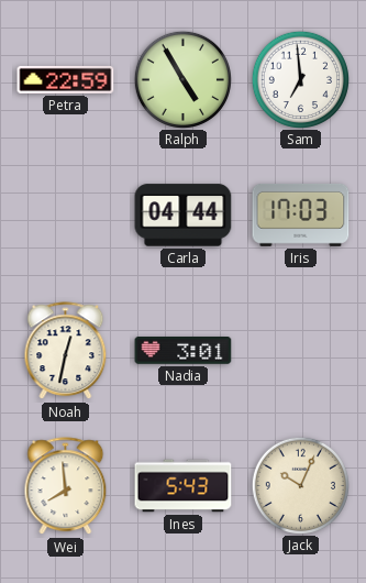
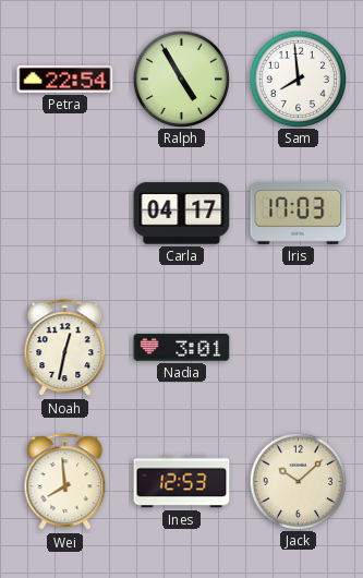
Petra: 22:59 -> 22:54
Sam: 6:59 -> 7:59
Carla: 04:44 -> 04:17
Ines: 5:43 -> 12:53
Jack: 10:04 -> 10:08
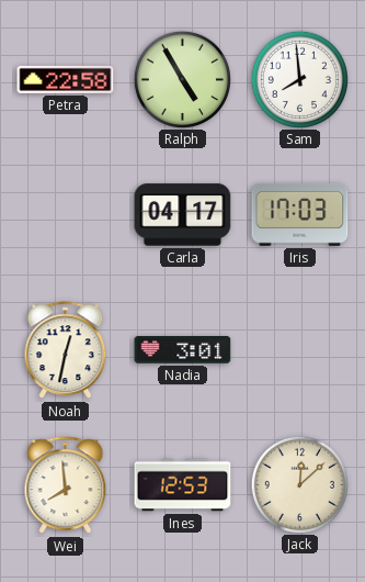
Petra: 22:54 -> 22:58
Jack: 10:08 -> 12:08
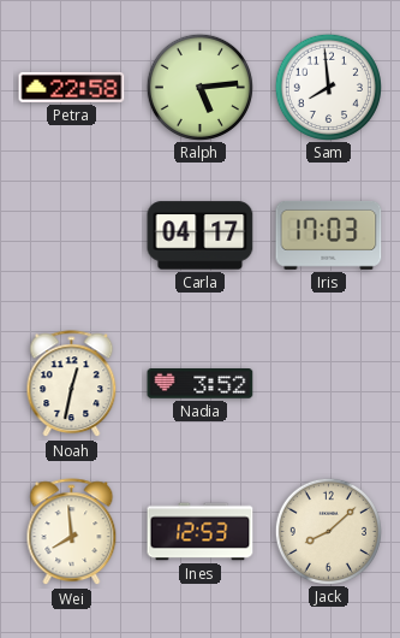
Ralph: 4:55 -> 5:14
Nadia: 3:01 -> 3:52
Jack: 12:08 -> 8:08
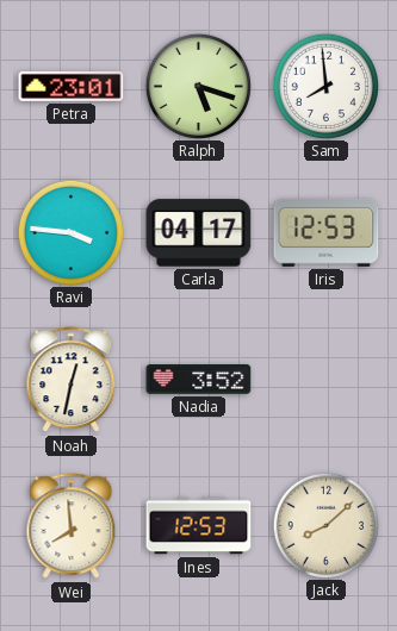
Petra: 22:58 -> 23:01
Ralph: 5:14 -> 5:18
Ravi: none -> 3:46
Iris: 17:03 -> 12:53
